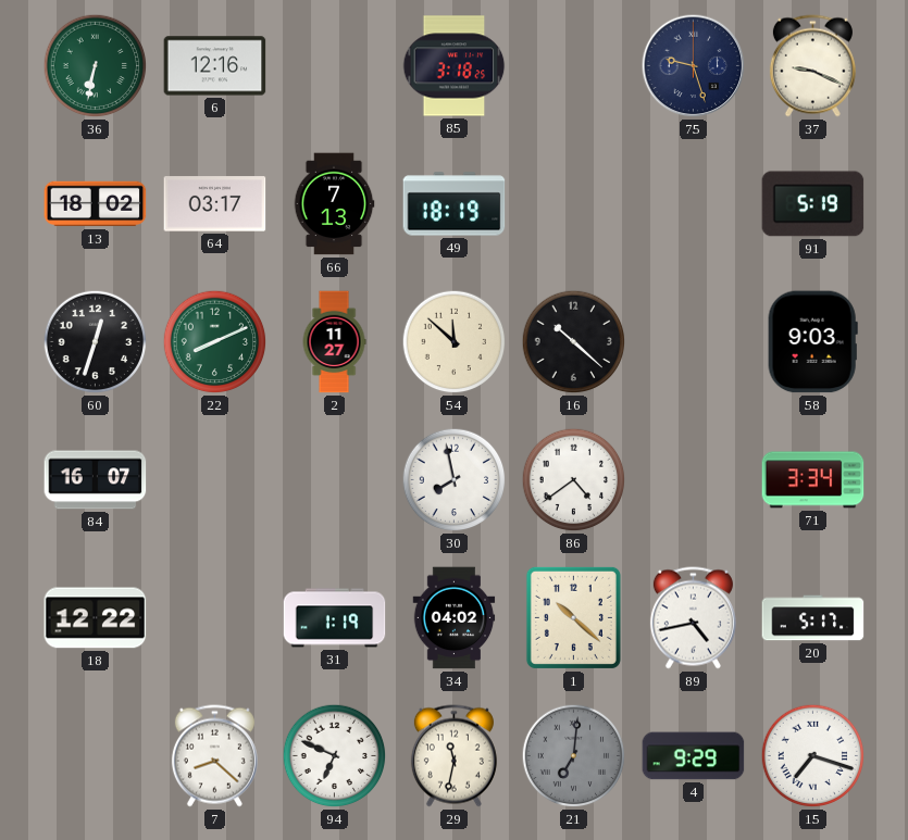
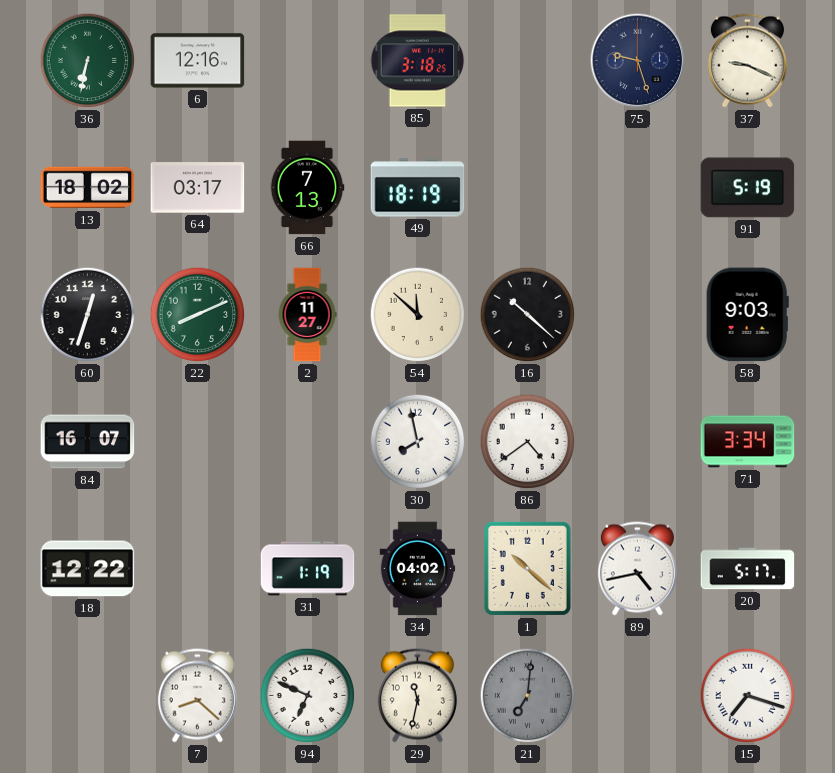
4: 9:29 -> none
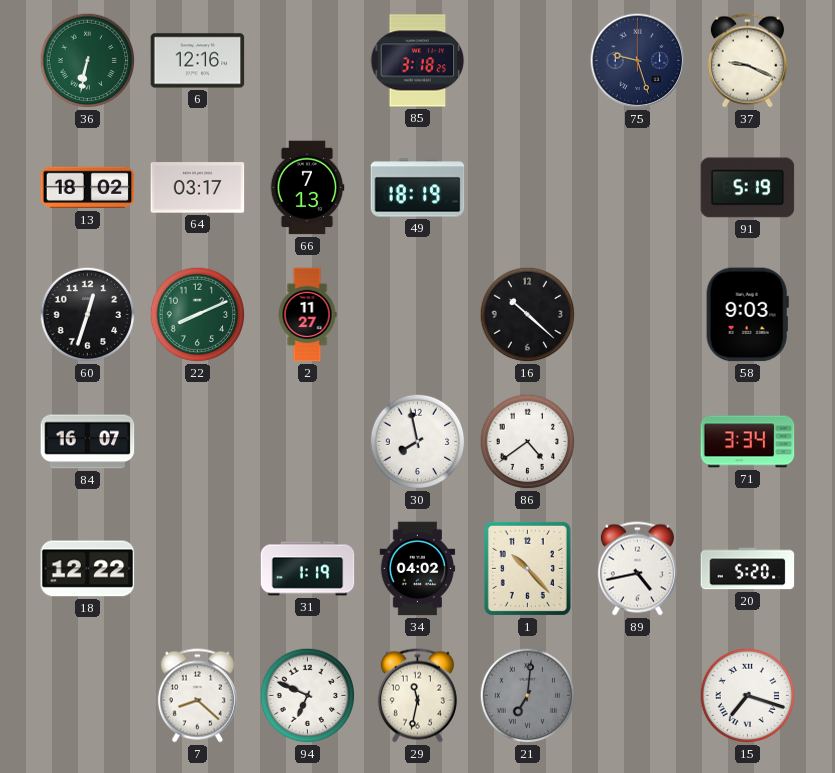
54: 11:52 -> none
1: 10:22 -> 10:23
20: 5:17 -> 5:20
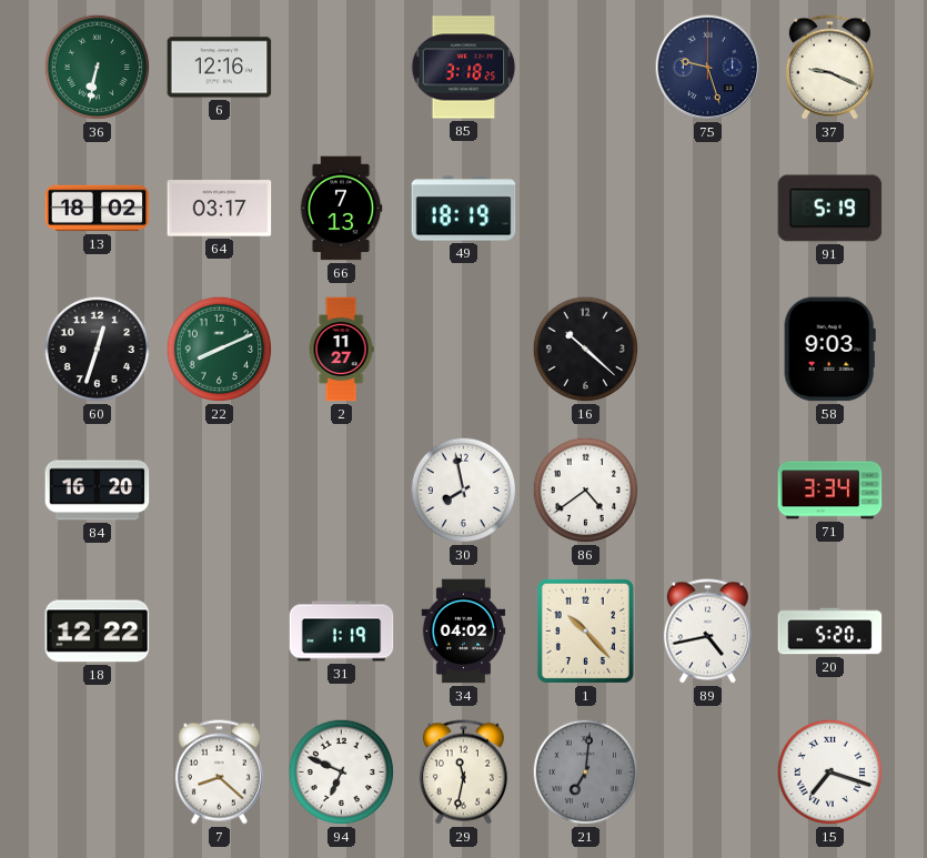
84: 16:07 -> 16:20
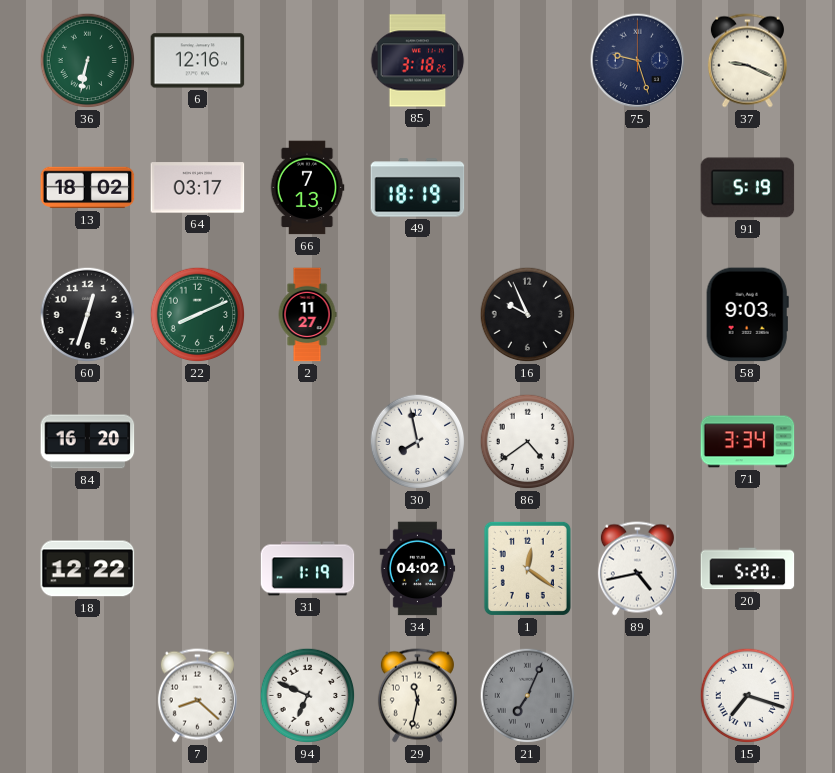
16: 10:22 -> 9:56
1: 10:23 -> 12:21
21: 7:01 -> 7:04
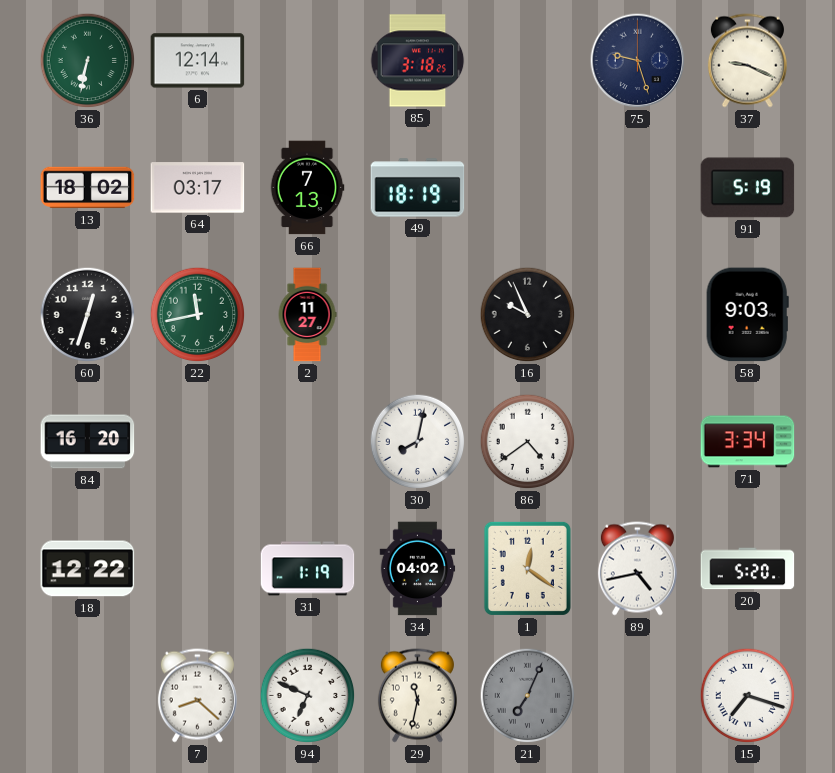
6: 12:16 -> 12:14
22: 8:11 -> 11:43
30: 7:58 -> 8:02
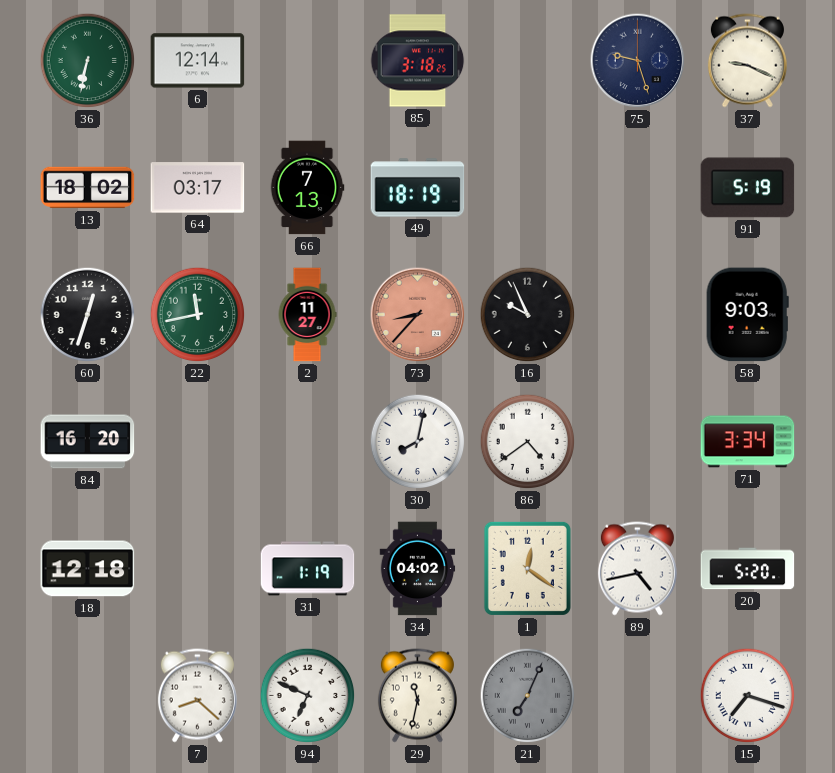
73: none -> 8:37
18: 12:22 -> 12:18
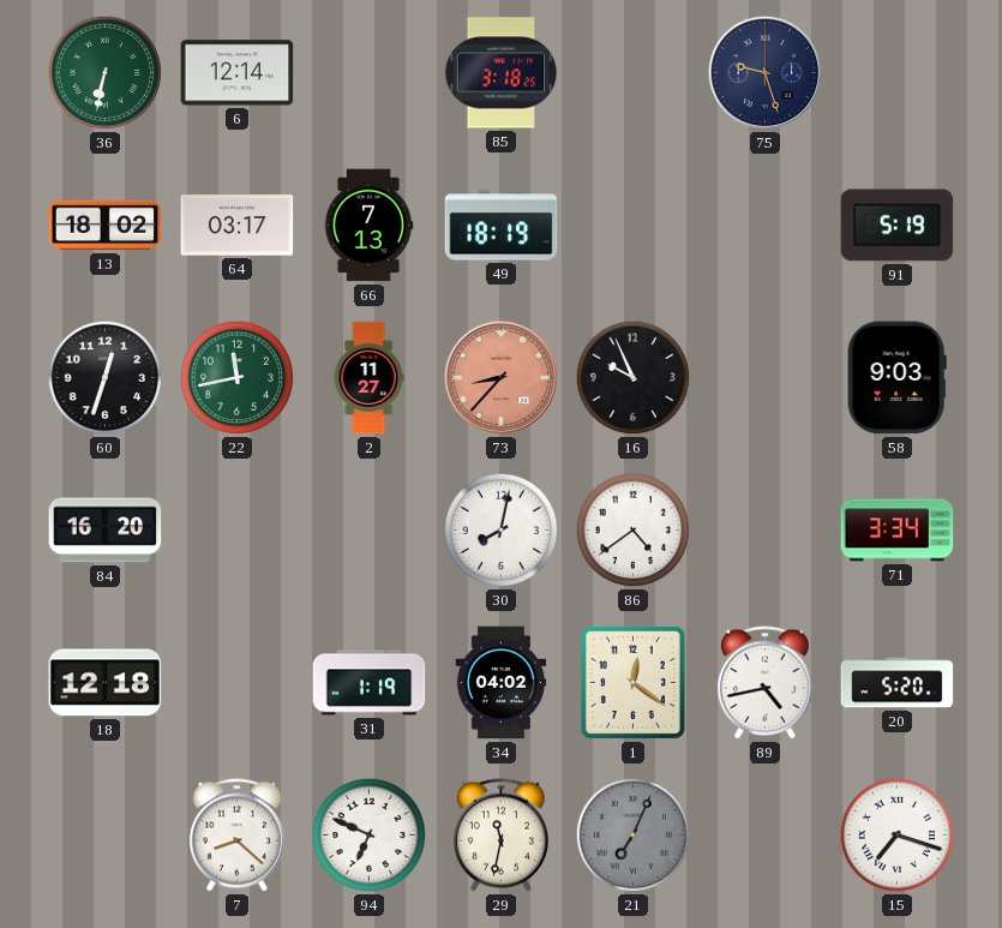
37: 9:19 -> none
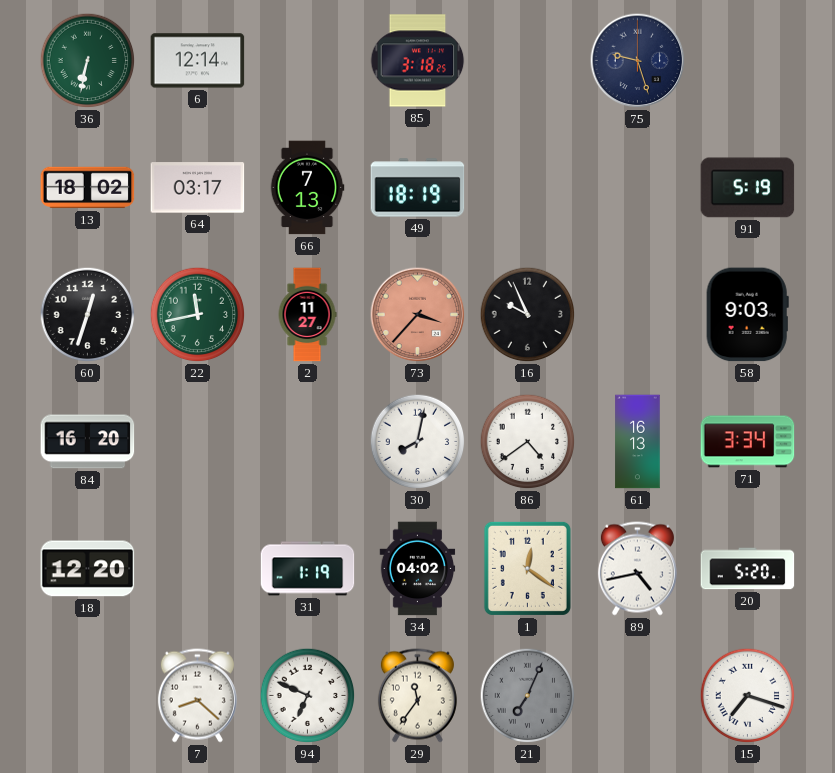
73: 8:37 -> 3:37
61: none -> 16:13
18: 12:18 -> 12:20
29: 11:32 -> 11:36
